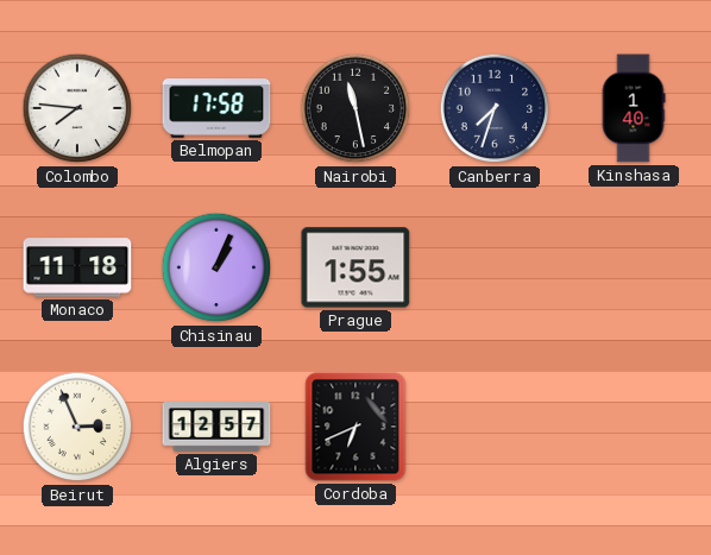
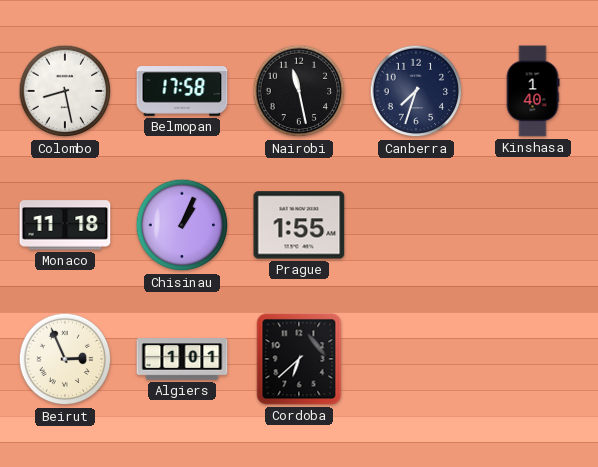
Colombo: 7:46 -> 8:28
Algiers: 12:57 -> 1:01
Cordoba: 6:41 -> 6:38
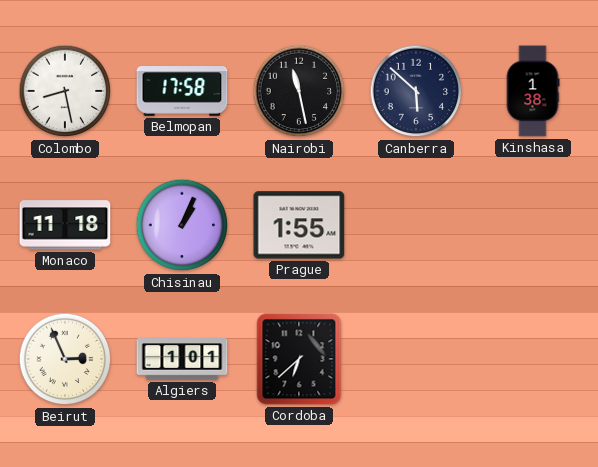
Canberra: 7:33 -> 5:52
Kinshasa: 1:40 -> 1:38
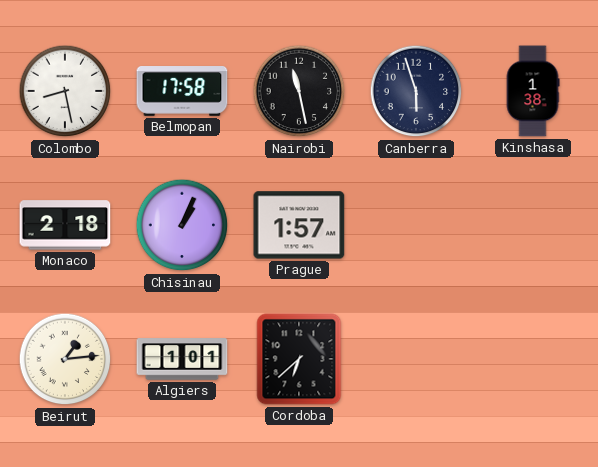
Canberra: 5:52 -> 5:57
Monaco: 11:18 -> 2:18
Prague: 1:55 -> 1:57
Beirut: 2:56 -> 1:14
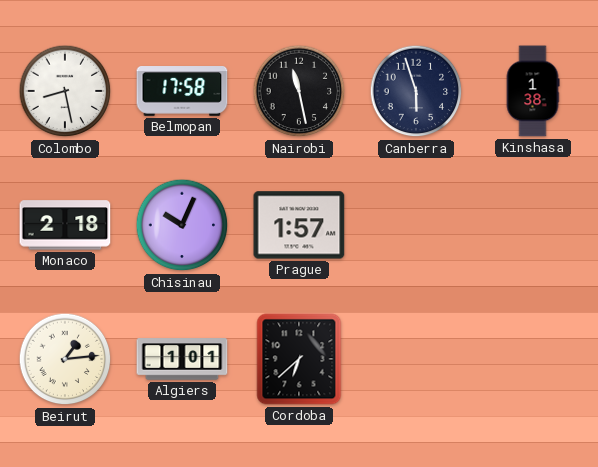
Chisinau: 1:04 -> 10:04
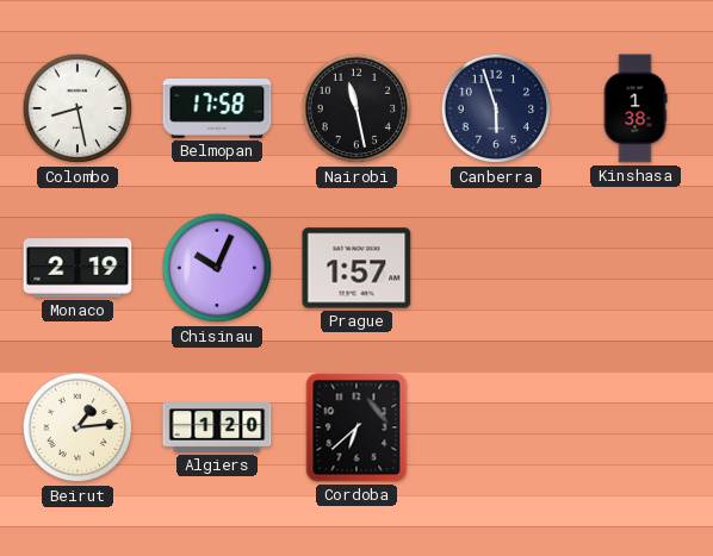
Monaco: 2:18 -> 2:19
Algiers: 1:01 -> 1:20
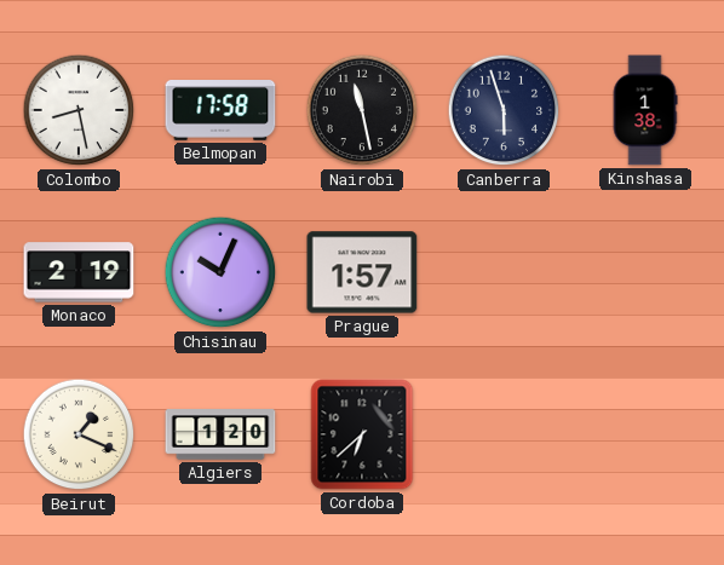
Beirut: 1:14 -> 1:19
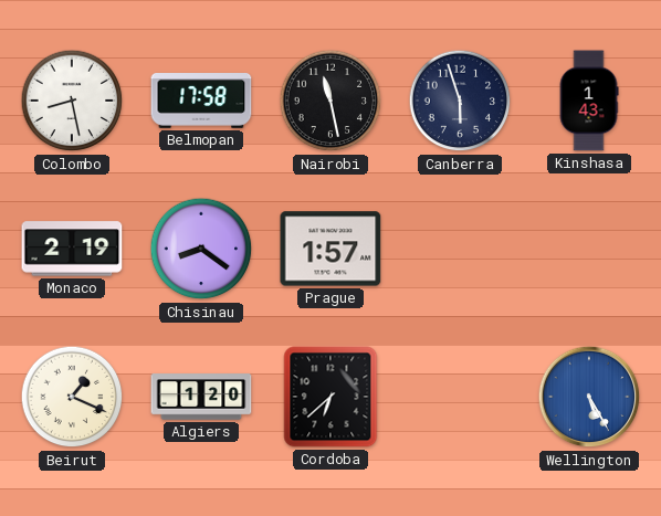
Kinshasa: 1:38 -> 1:43
Chisinau: 10:04 -> 8:21
Wellington: none -> 5:25
